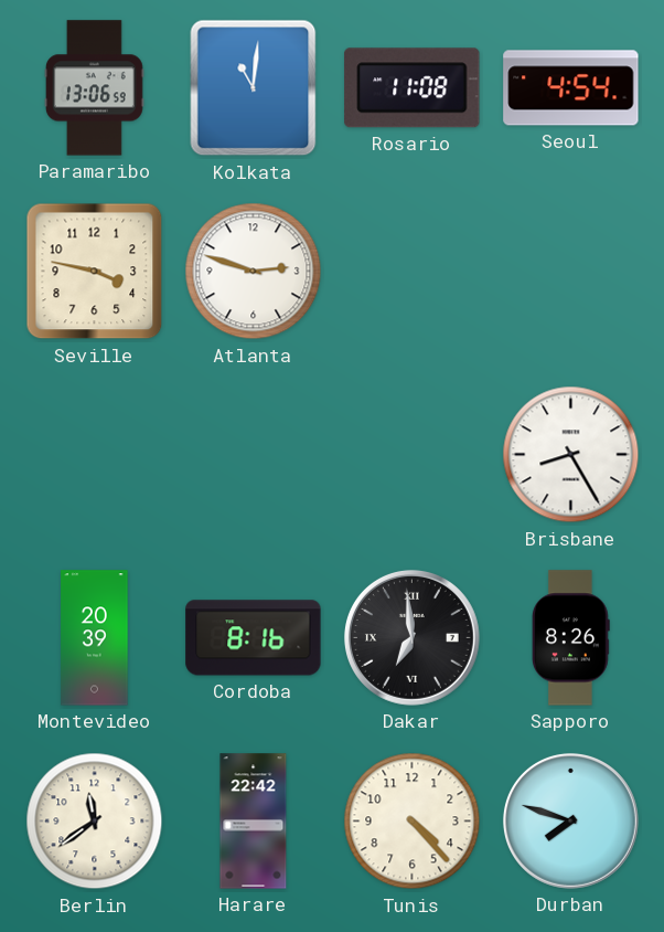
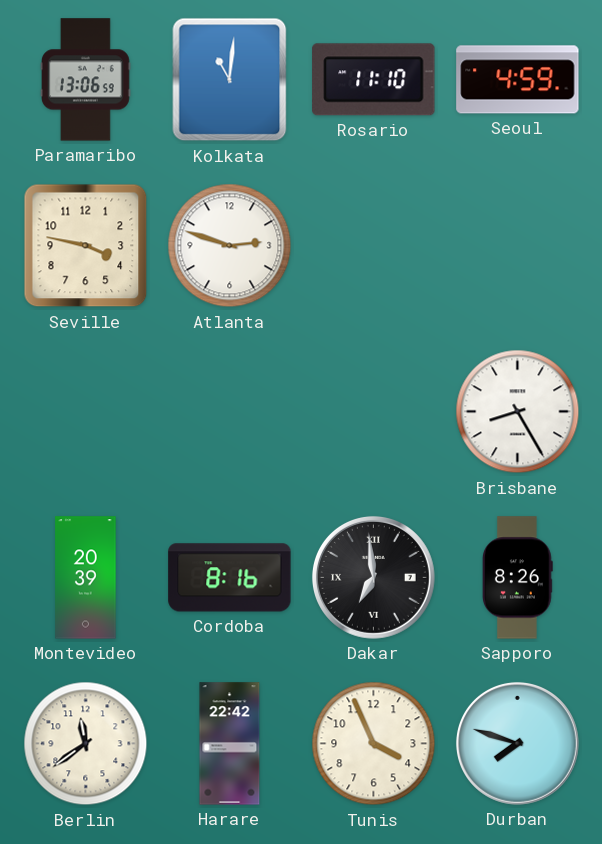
Rosario: 11:08 -> 11:10
Seoul: 4:54 -> 4:59
Tunis: 4:23 -> 3:56
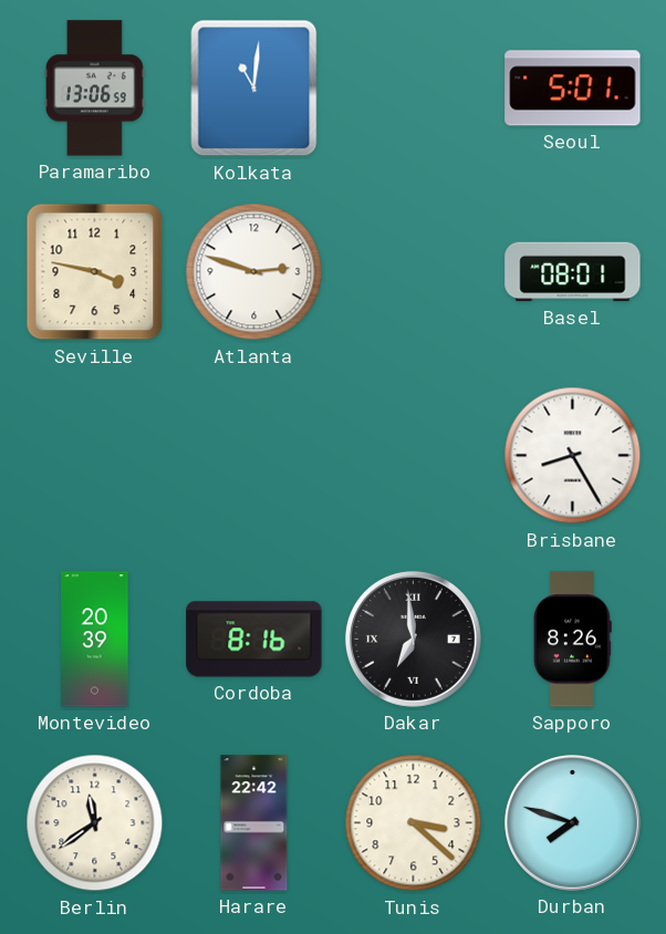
Rosario: 11:10 -> none
Seoul: 4:59 -> 5:01
Basel: none -> 08:01
Tunis: 3:56 -> 3:22
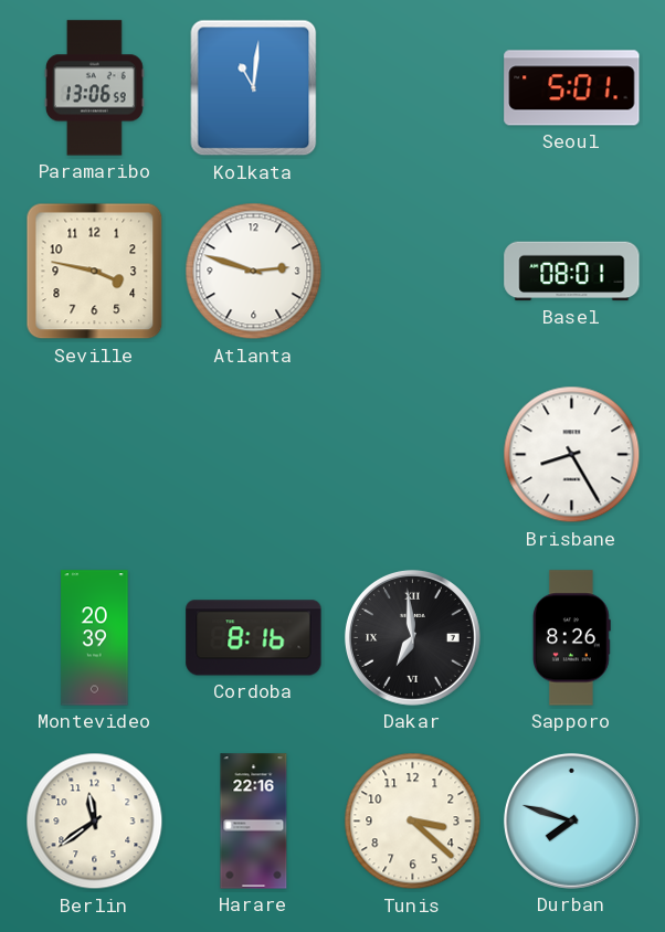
Harare: 22:42 -> 22:16
